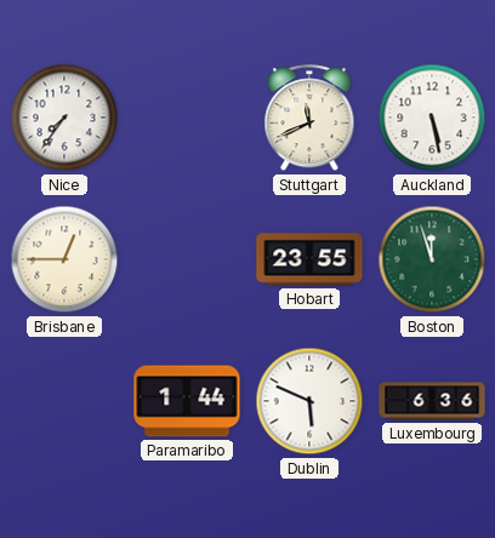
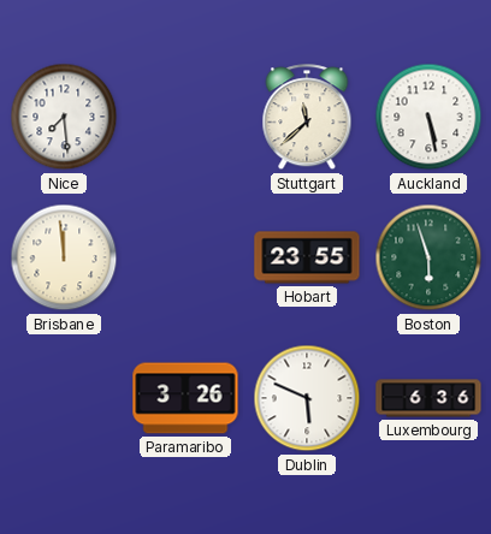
Nice: 7:36 -> 7:29
Stuttgart: 11:41 -> 11:38
Brisbane: 12:45 -> 11:59
Boston: 11:57 -> 5:57
Paramaribo: 1:44 -> 3:26
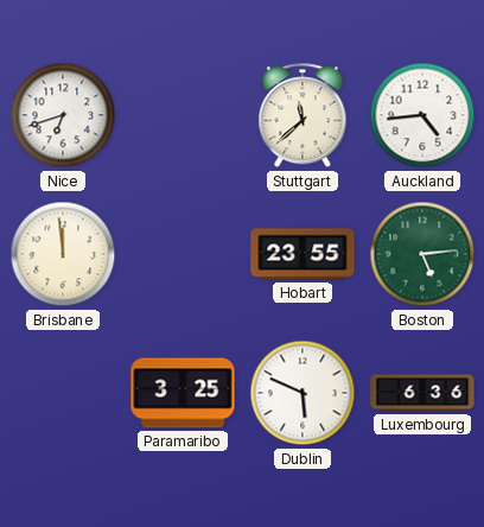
Nice: 7:29 -> 6:42
Auckland: 5:28 -> 4:44
Boston: 5:57 -> 5:14
Paramaribo: 3:26 -> 3:25
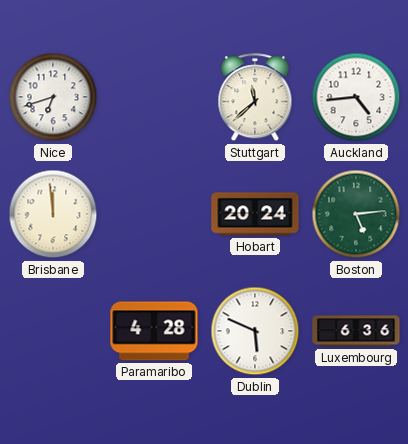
Hobart: 23:55 -> 20:24
Paramaribo: 3:25 -> 4:28
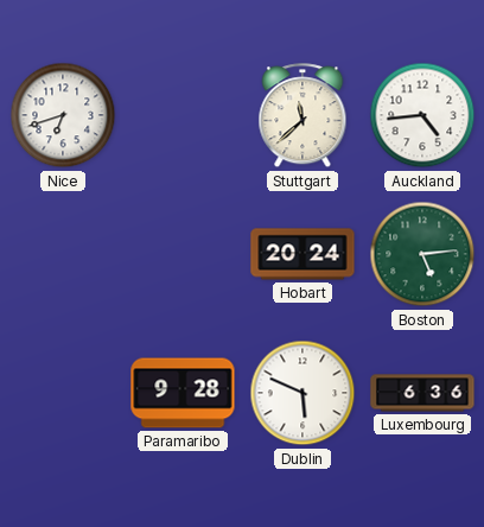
Brisbane: 11:59 -> none
Paramaribo: 4:28 -> 9:28
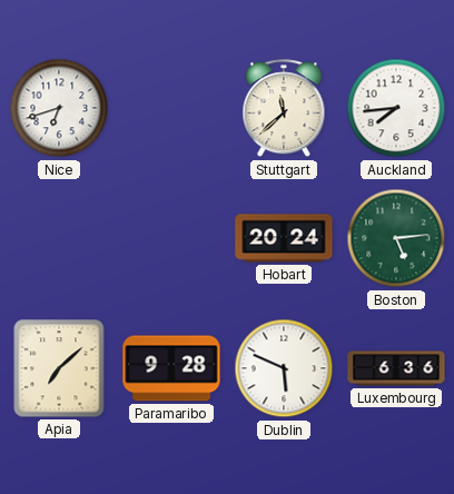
Auckland: 4:44 -> 7:44
Apia: none -> 7:08
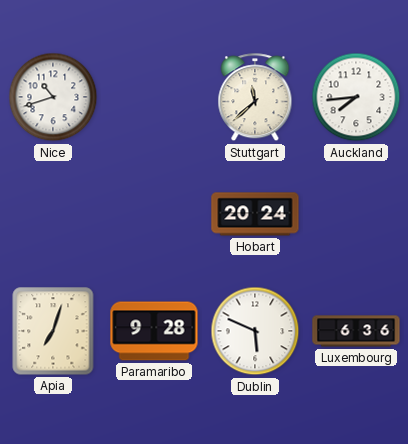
Nice: 6:42 -> 10:42
Boston: 5:14 -> none
Apia: 7:08 -> 7:03
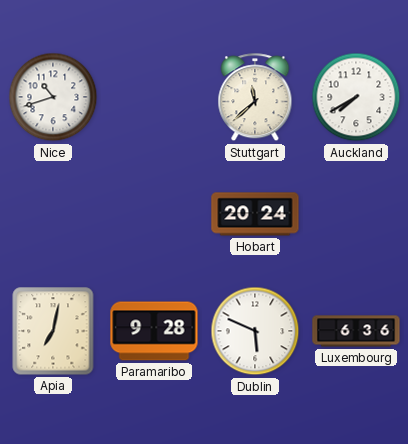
Auckland: 7:44 -> 7:40
Apia: 7:03 -> 7:02
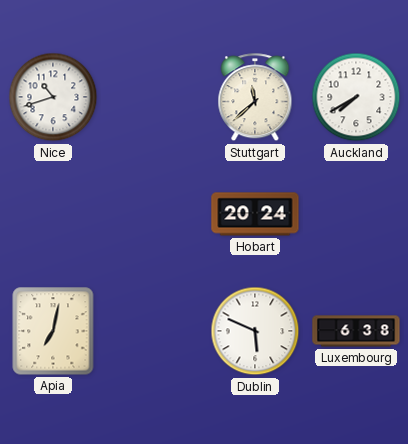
Paramaribo: 9:28 -> none
Luxembourg: 6:36 -> 6:38
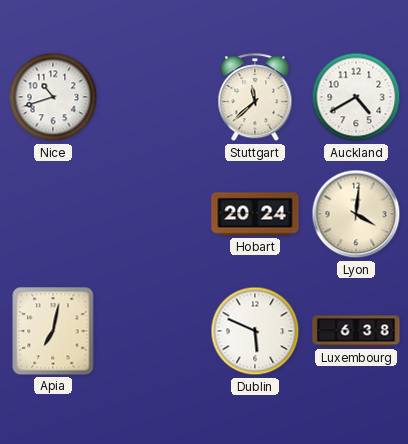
Auckland: 7:40 -> 4:40
Lyon: none -> 4:01
